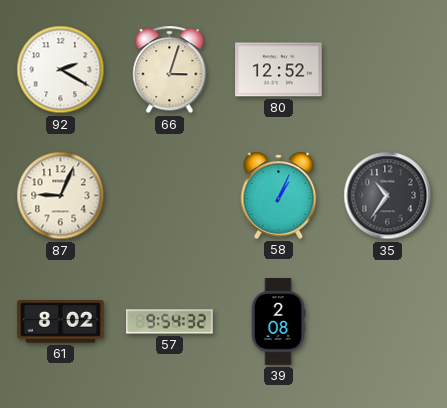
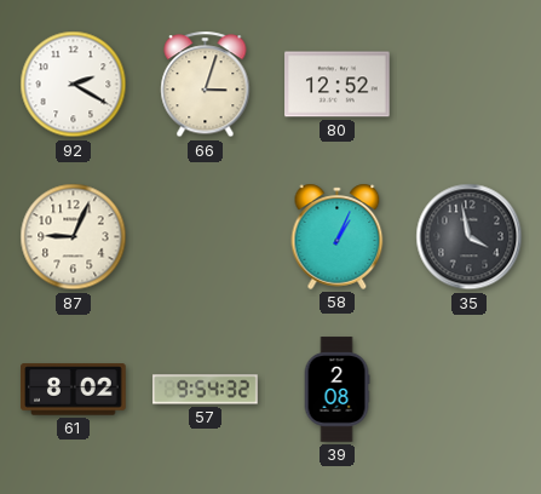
35: 10:36 -> 3:58
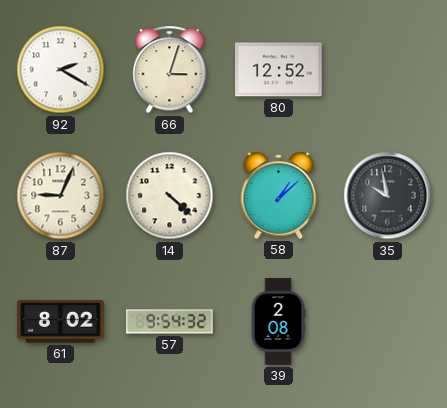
14: none -> 4:22
58: 1:04 -> 1:08
35: 3:58 -> 9:58
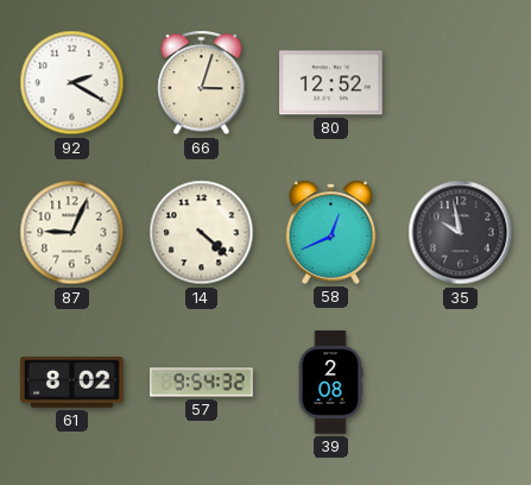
58: 1:08 -> 12:41
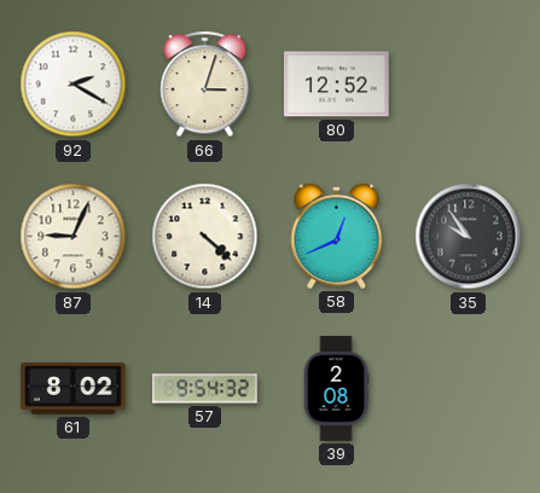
35: 9:58 -> 9:54
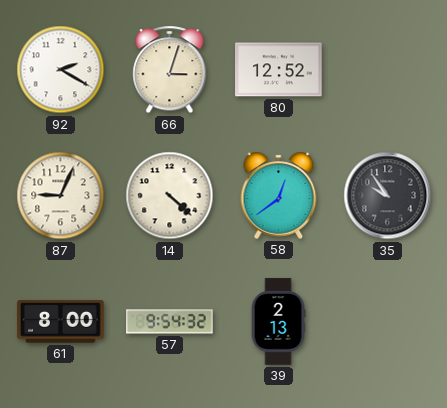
58: 12:41 -> 12:39
61: 8:02 -> 8:00
39: 2:08 -> 2:13
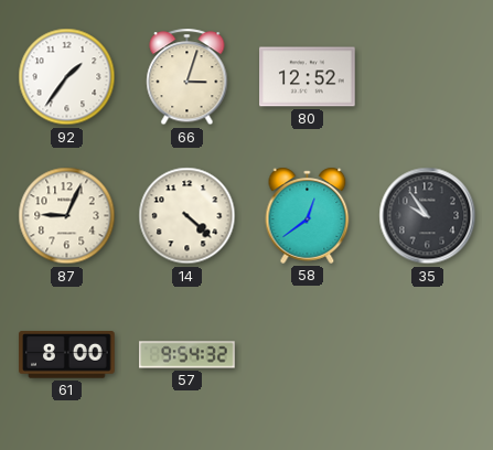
92: 2:20 -> 1:36
39: 2:13 -> none
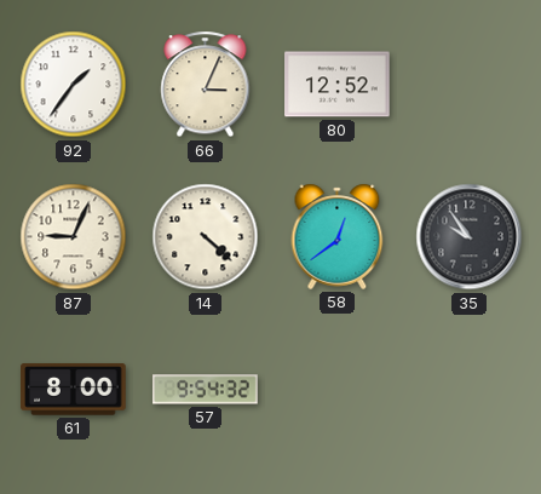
66: 3:03 -> 3:04
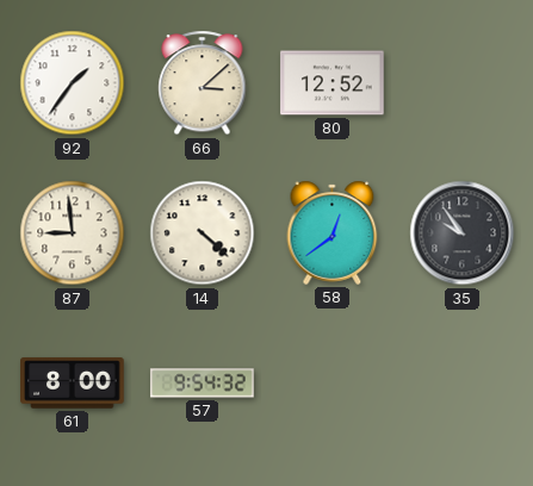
66: 3:04 -> 3:08
87: 9:04 -> 8:59
